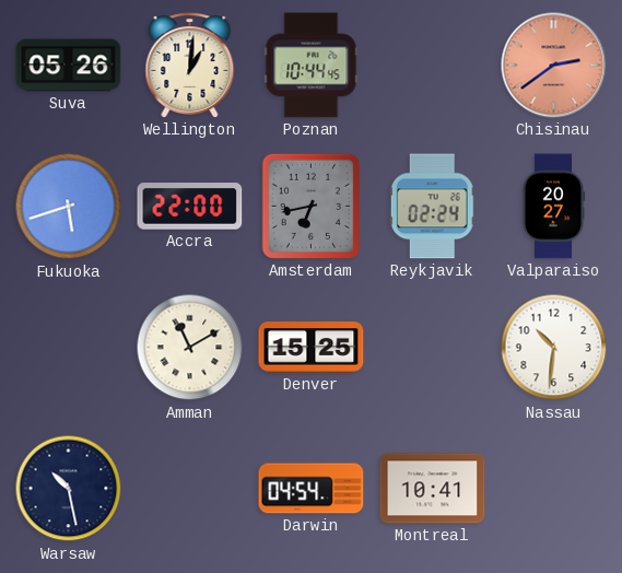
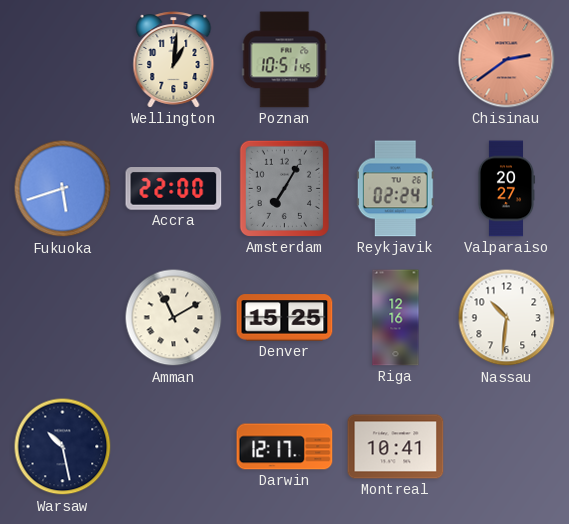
Suva: 05:26 -> none
Poznan: 10:44 -> 10:51
Amsterdam: 6:43 -> 7:05
Riga: none -> 12:16
Darwin: 04:54 -> 12:17
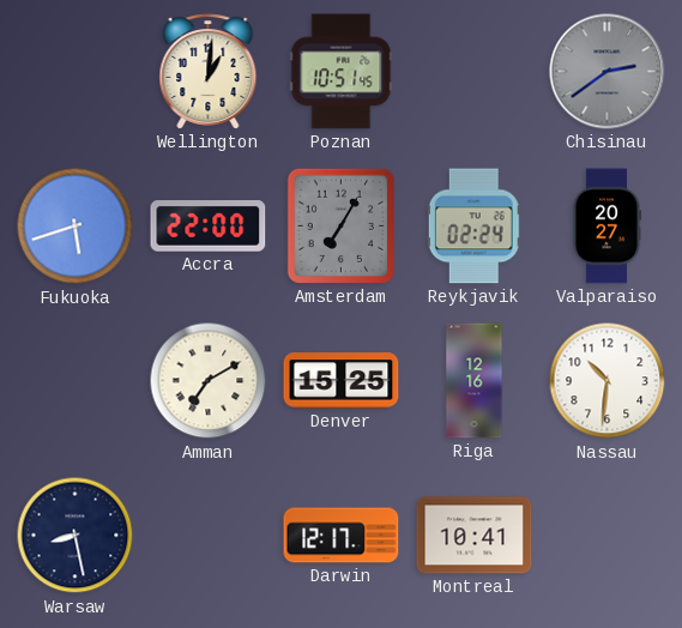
Chisinau dial: salmon -> grey
Amman: 11:10 -> 7:10
Warsaw: 10:28 -> 8:28
